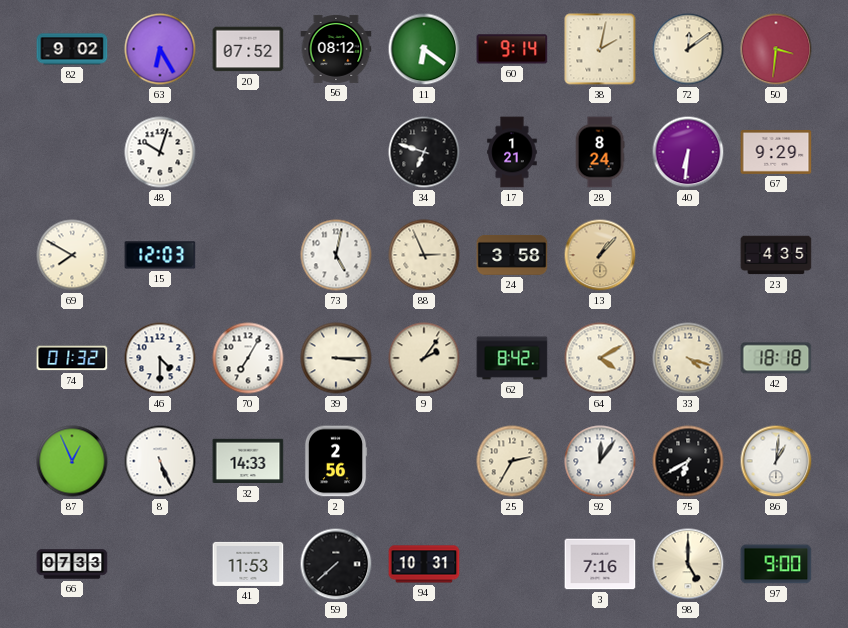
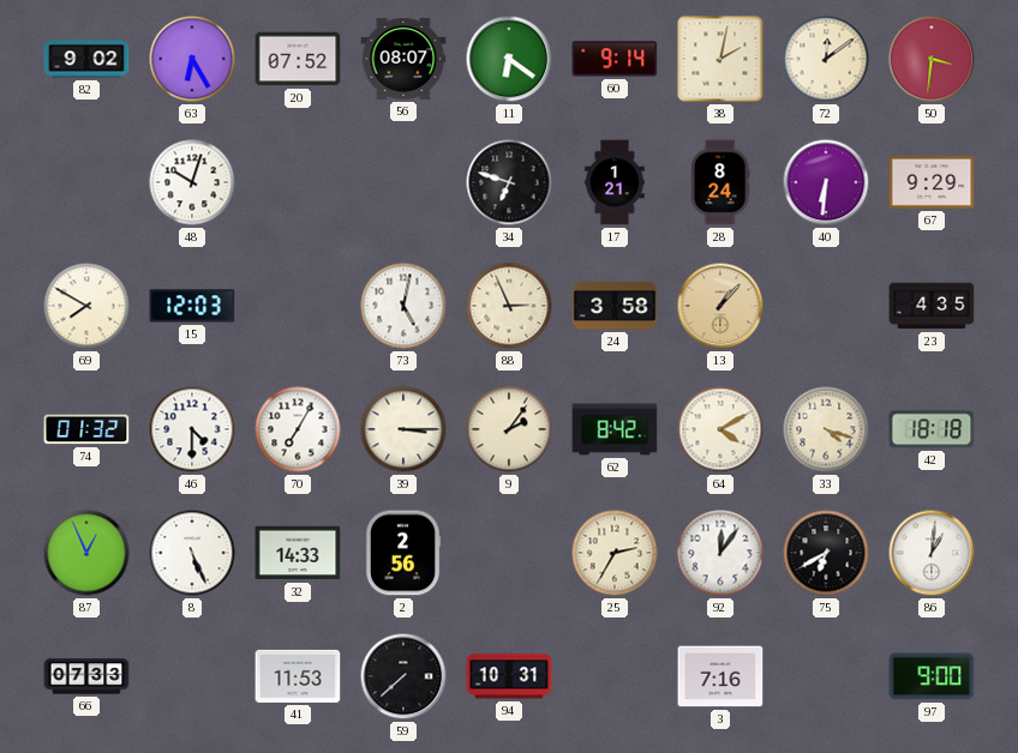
56: 08:12 -> 08:07
98: 5:00 -> none
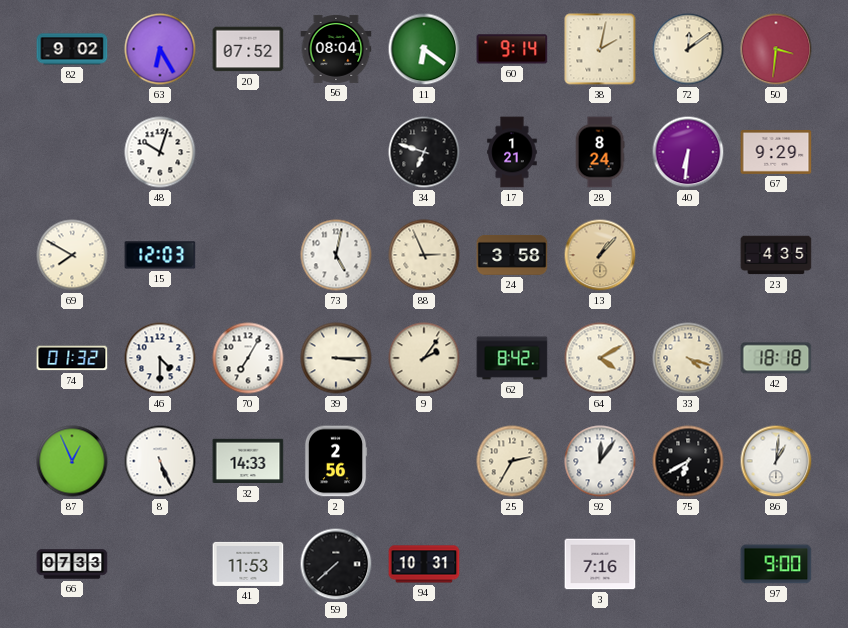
56: 08:07 -> 08:04
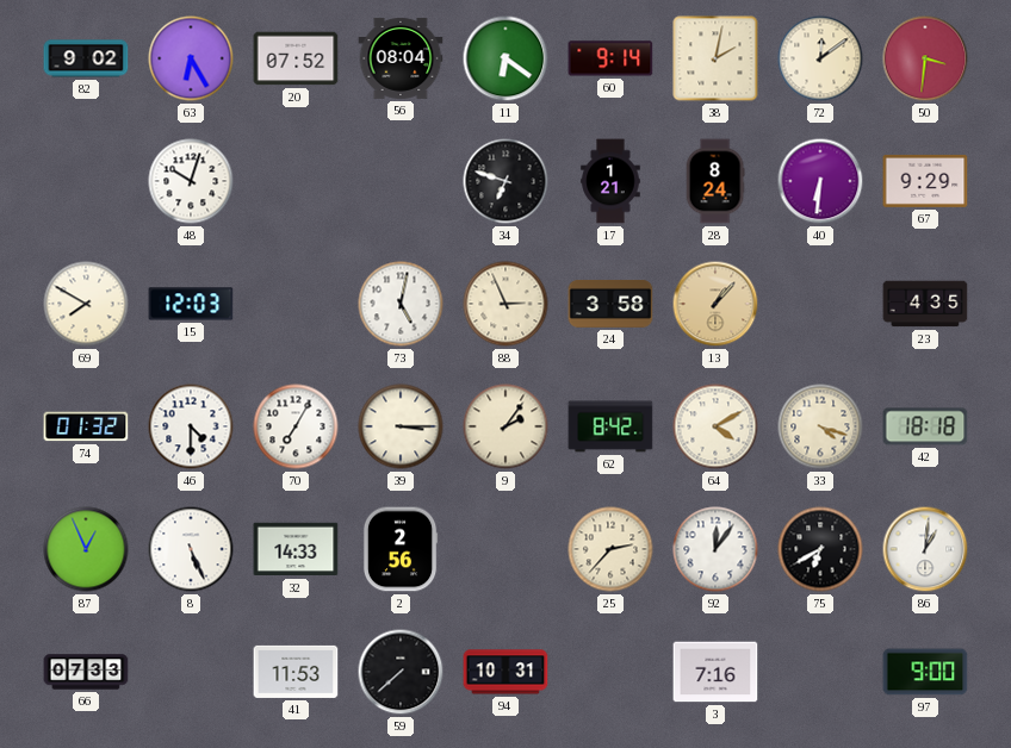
25: 2:35 -> 2:37
